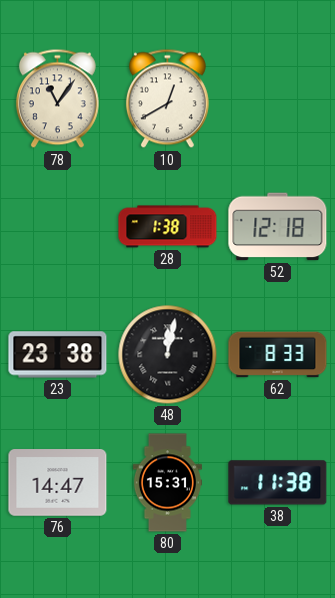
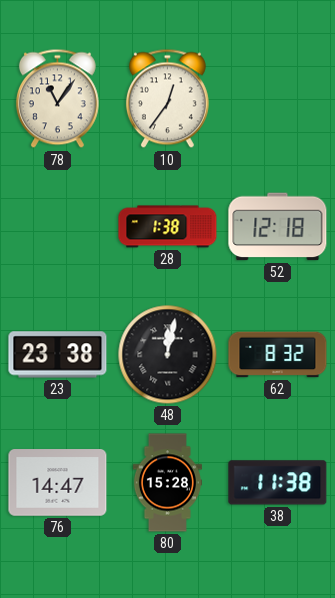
10: 12:40 -> 12:36
62: 8:33 -> 8:32
80: 15:31 -> 15:28
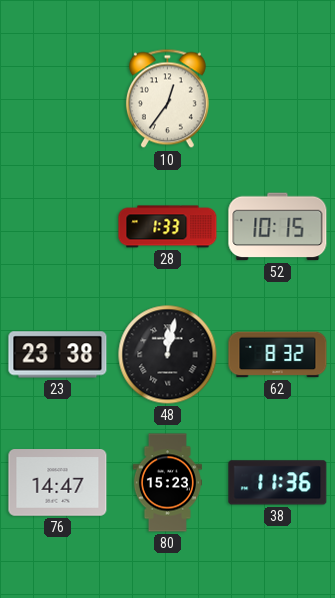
78: 11:06 -> none
28: 1:38 -> 1:33
52: 12:18 -> 10:15
80: 15:28 -> 15:23
38: 11:38 -> 11:36
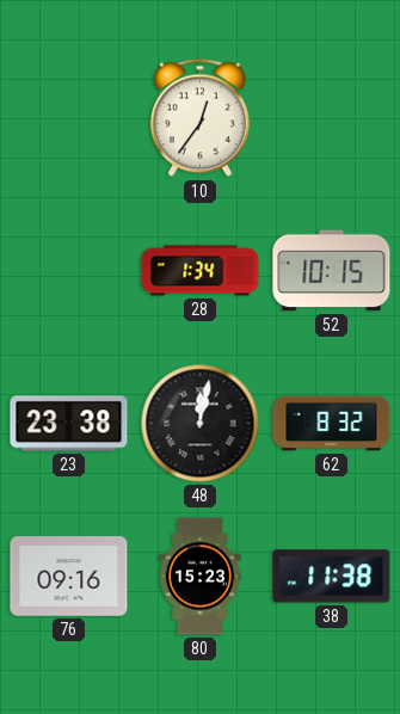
28: 1:33 -> 1:34
76: 14:47 -> 09:16
38: 11:36 -> 11:38
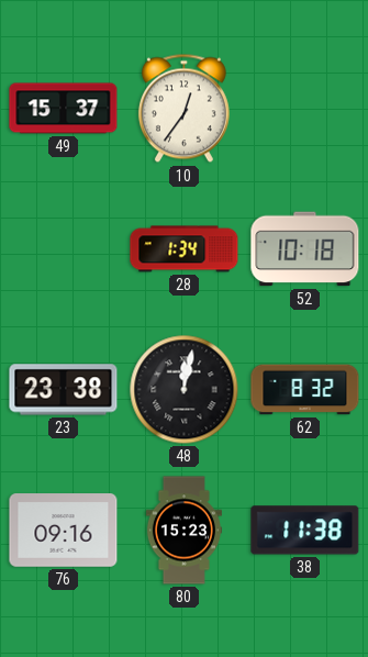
49: none -> 15:37
52: 10:15 -> 10:18
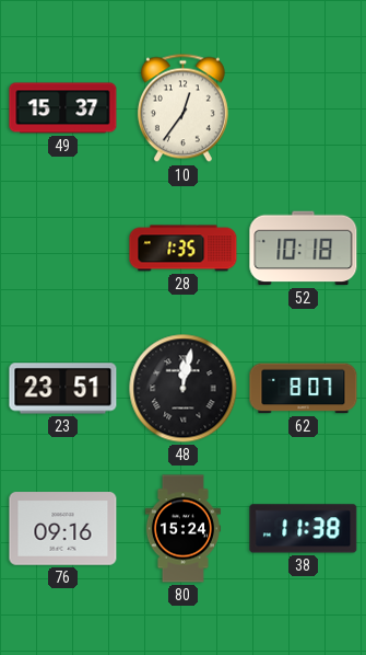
28: 1:34 -> 1:35
23: 23:38 -> 23:51
62: 8:32 -> 8:07
80: 15:23 -> 15:24
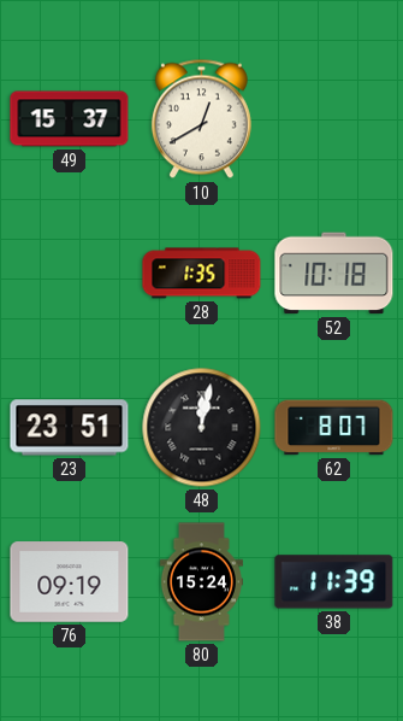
10: 12:36 -> 12:40
76: 09:16 -> 09:19
38: 11:38 -> 11:39
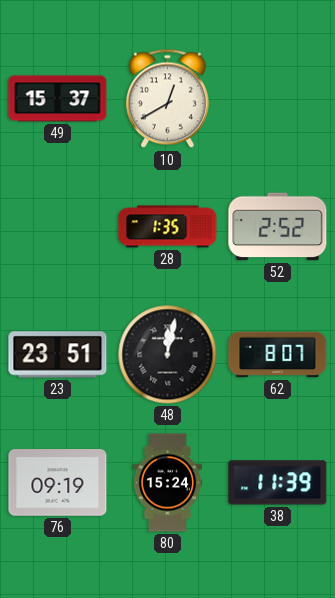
52: 10:18 -> 2:52
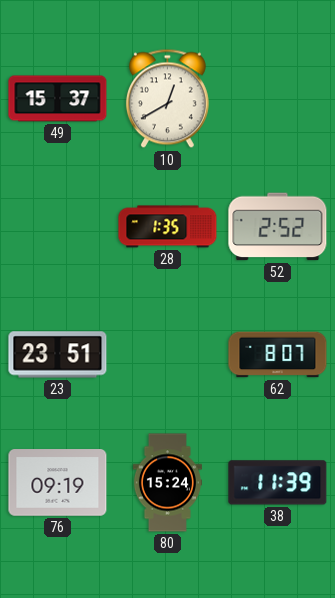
48: 12:02 -> none
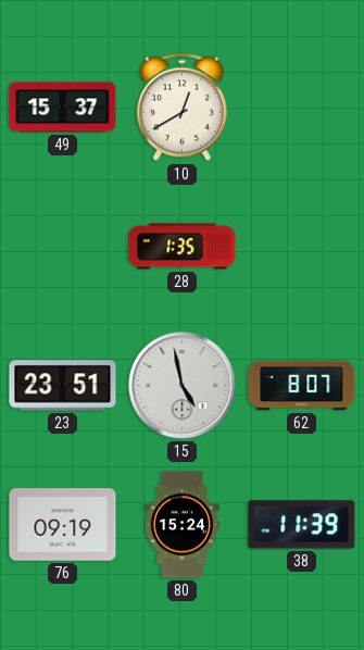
52: 2:52 -> none
15: none -> 4:58
